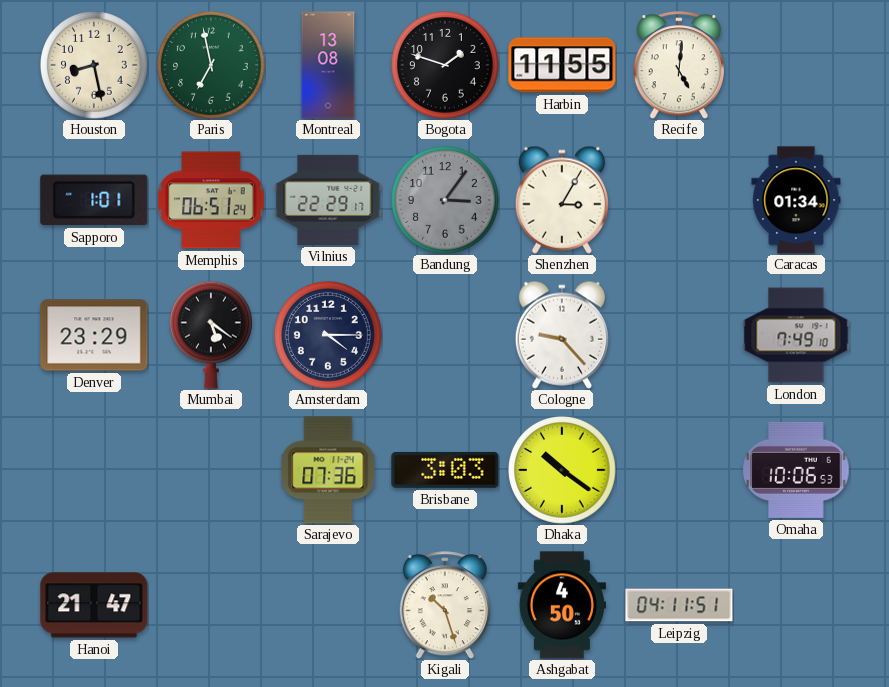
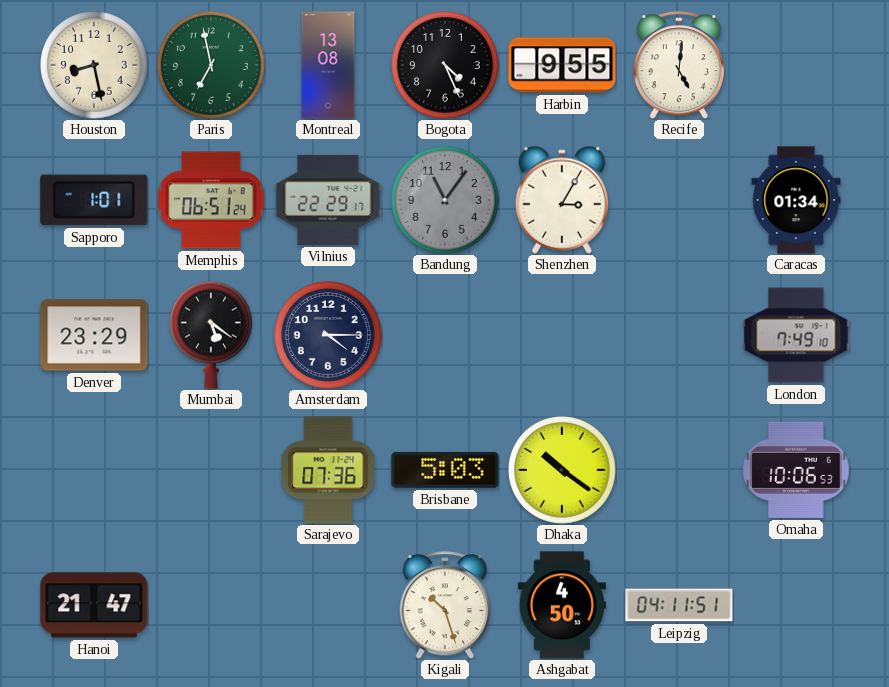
Bogota: 1:48 -> 4:26
Harbin: 11:55 -> 9:55
Bandung: 3:06 -> 11:06
Cologne: 9:23 -> none
Brisbane: 3:03 -> 5:03
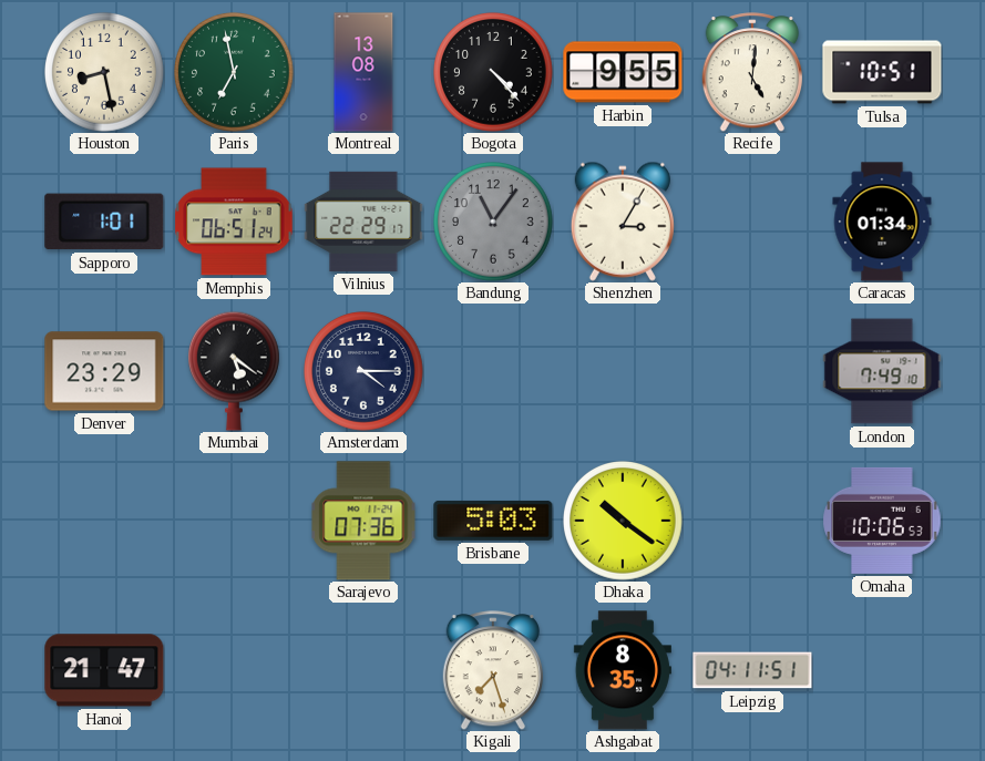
Bogota: 4:26 -> 4:23
Tulsa: none -> 10:51
Kigali: 10:27 -> 7:27
Ashgabat: 4:50 -> 8:35
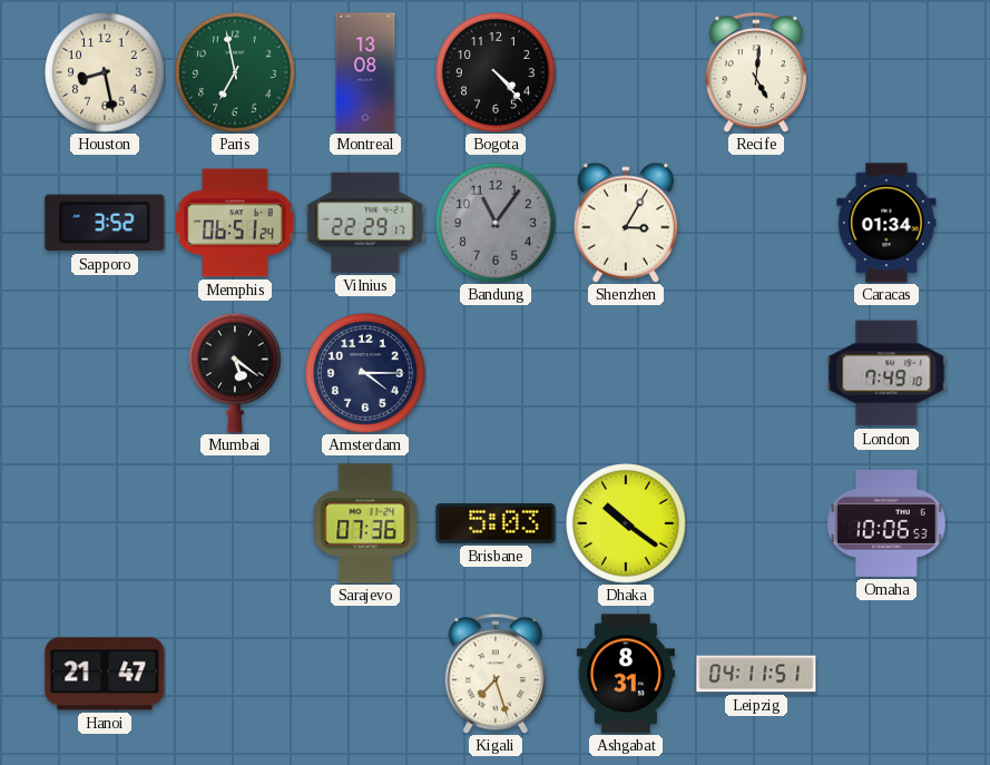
Harbin: 9:55 -> none
Tulsa: 10:51 -> none
Sapporo: 1:01 -> 3:52
Denver: 23:29 -> none
Ashgabat: 8:35 -> 8:31
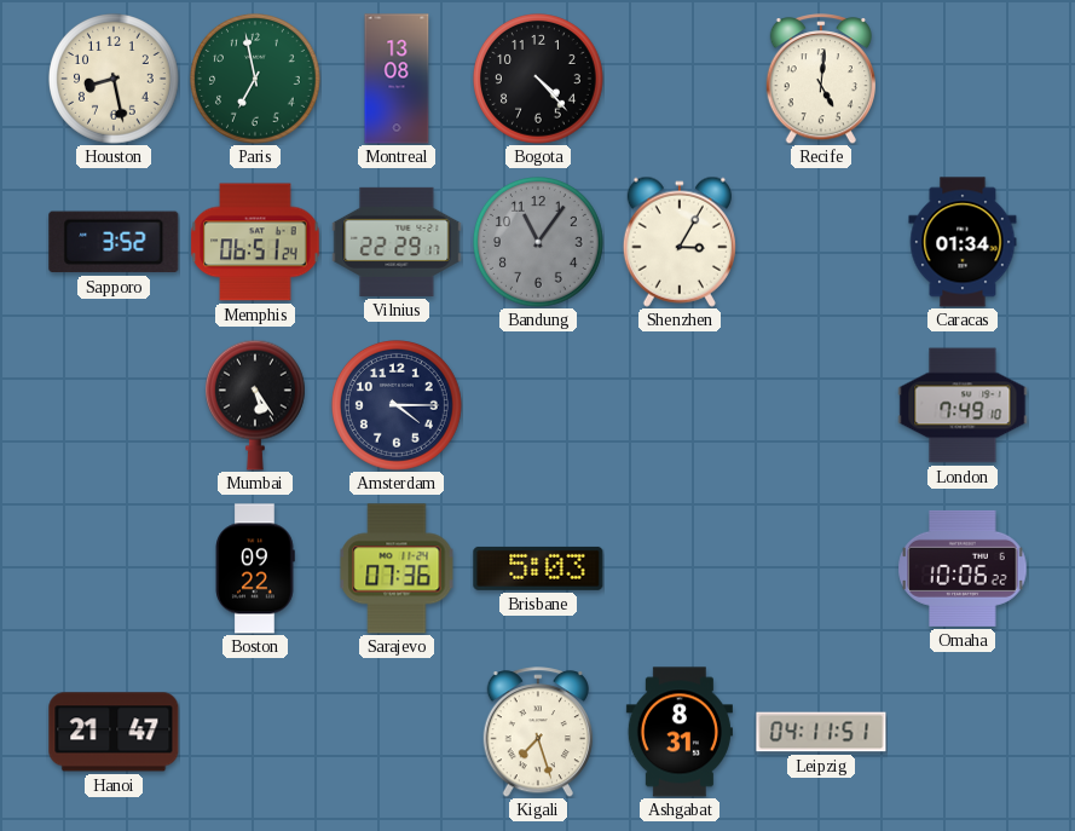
Mumbai: 5:21 -> 5:24
Boston: none -> 09:22
Dhaka: 10:21 -> none
Omaha: 10:06:53 -> 10:06:22
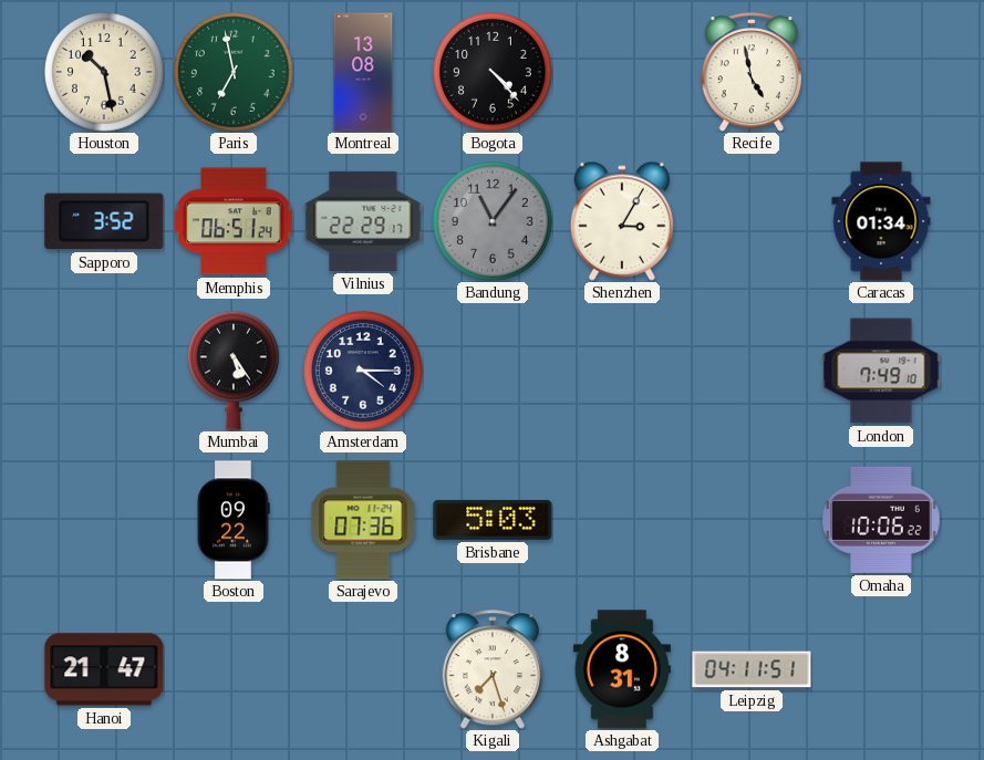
Houston: 8:28 -> 10:28
Recife: 5:01 -> 4:58
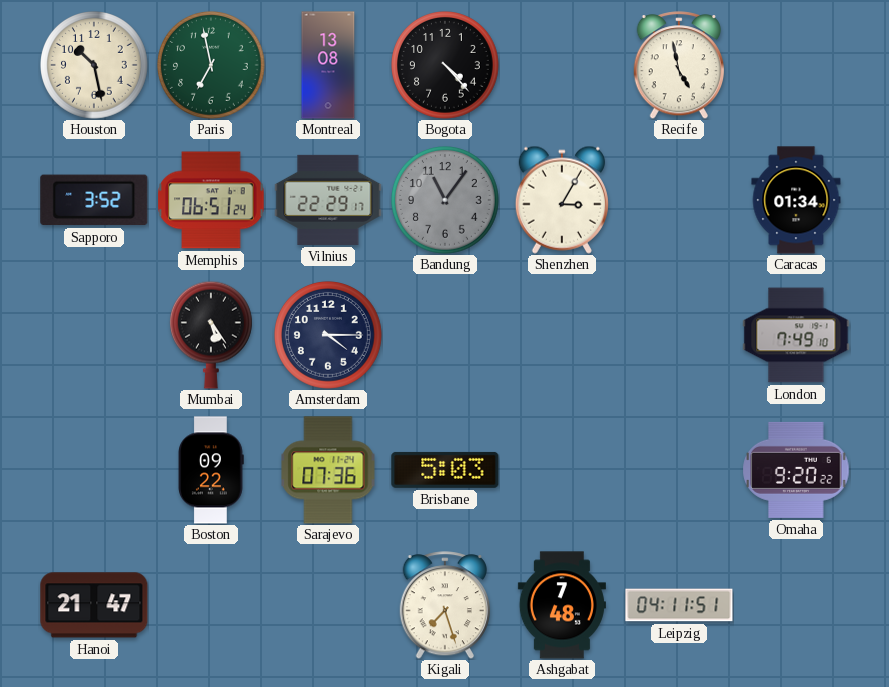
Omaha: 10:06 -> 9:20
Ashgabat: 8:31 -> 7:48
